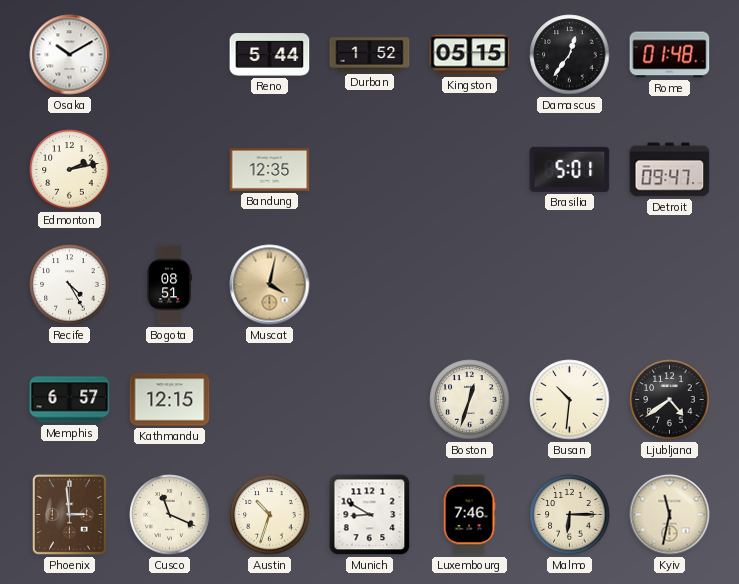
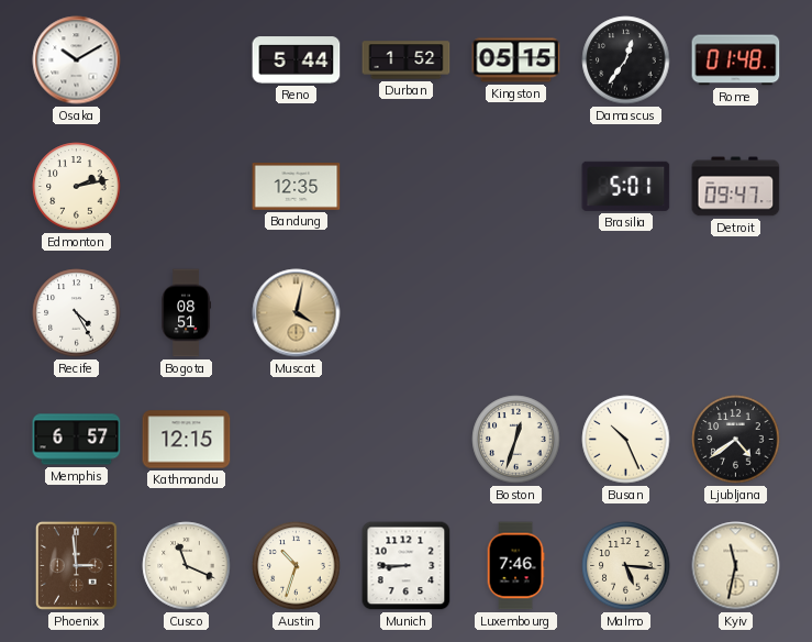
Busan: 10:31 -> 10:26
Munich: 8:50 -> 8:45
Malmo: 6:15 -> 5:16
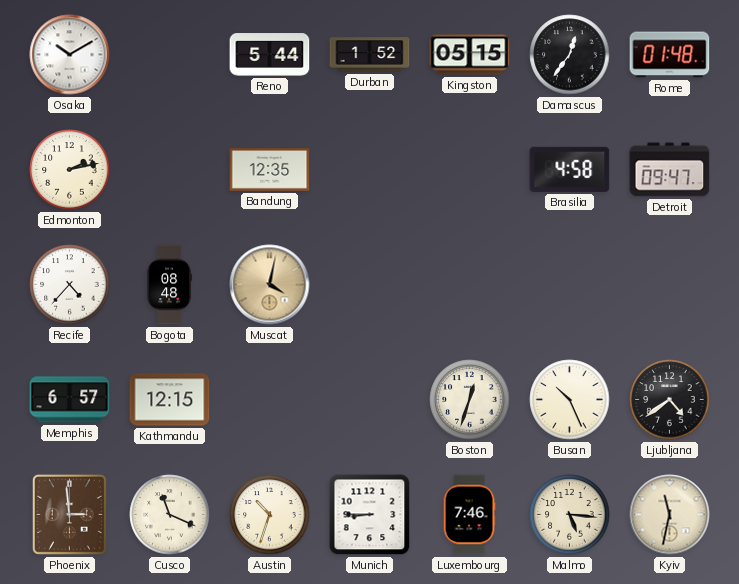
Brasilia: 5:01 -> 4:58
Recife: 4:25 -> 4:37
Bogota: 08:51 -> 08:48
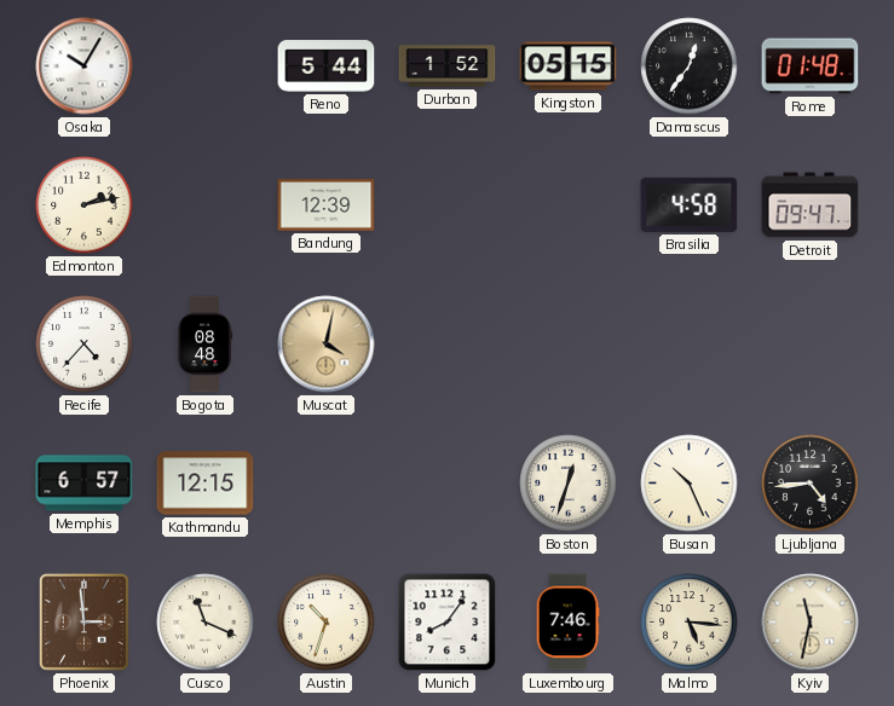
Osaka: 10:10 -> 10:05
Bandung: 12:35 -> 12:39
Ljubljana: 4:39 -> 4:44
Munich: 8:45 -> 8:06
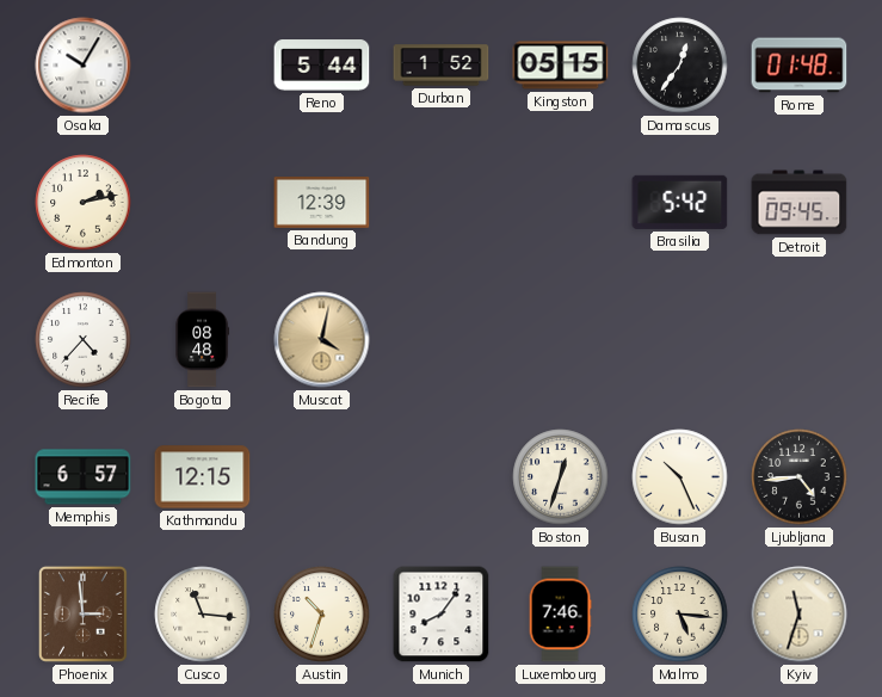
Brasilia: 4:58 -> 5:42
Detroit: 09:47 -> 09:45
Cusco: 11:19 -> 11:16
Kyiv: 11:32 -> 11:33
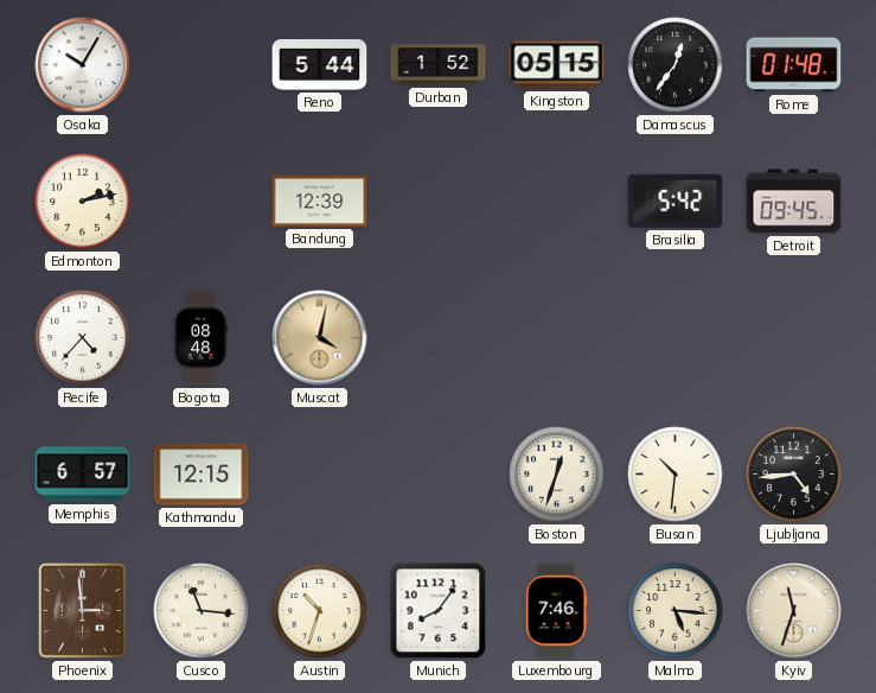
Busan: 10:26 -> 10:31
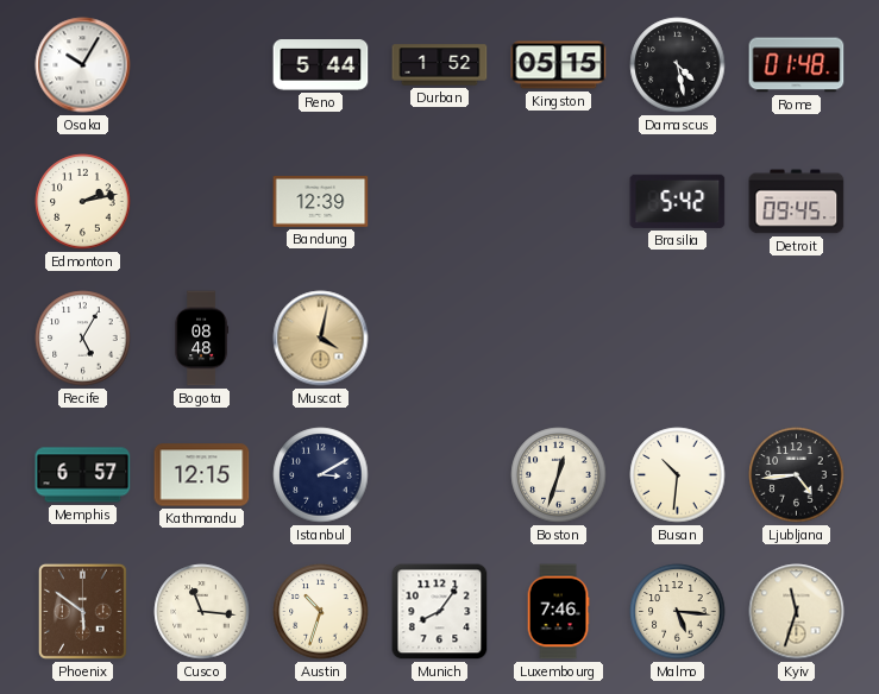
Damascus: 12:36 -> 4:28
Recife: 4:37 -> 5:05
Istanbul: none -> 3:10
Phoenix: 2:59 -> 5:51
